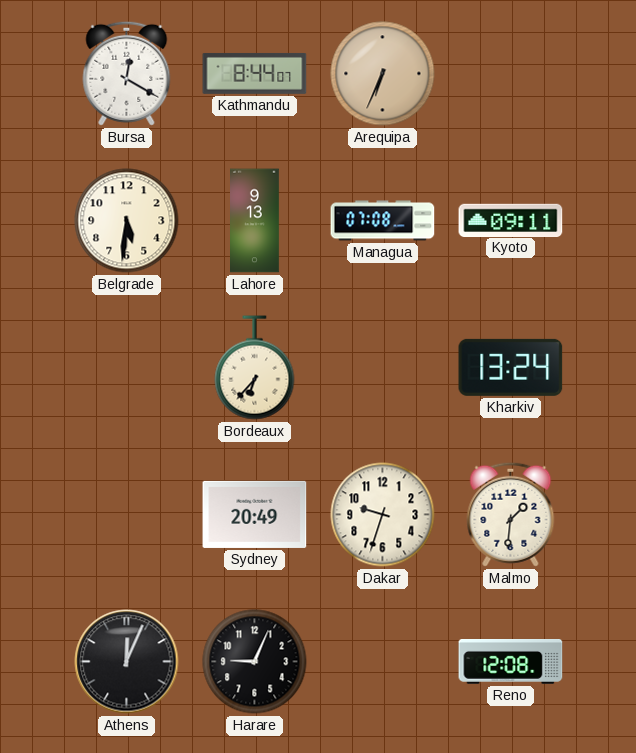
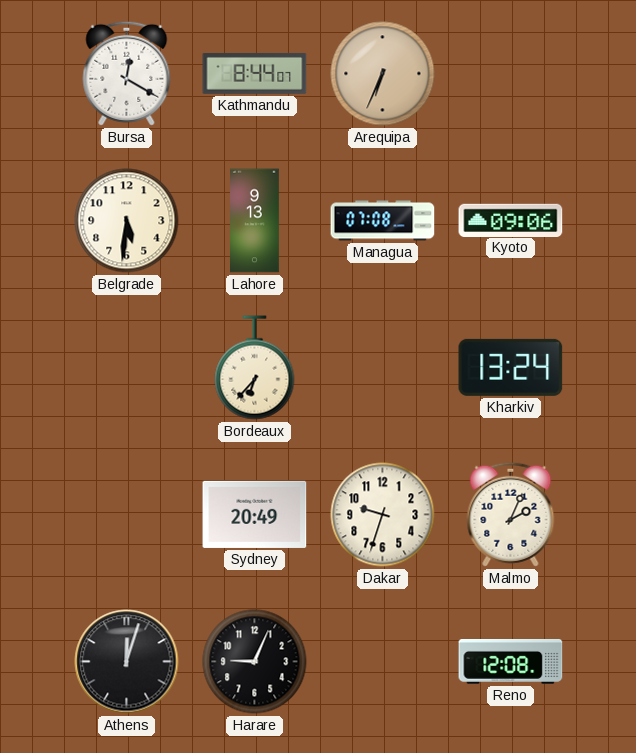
Kyoto: 09:11 -> 09:06
Malmo: 1:31 -> 2:04
Athens: 12:04 -> 12:03
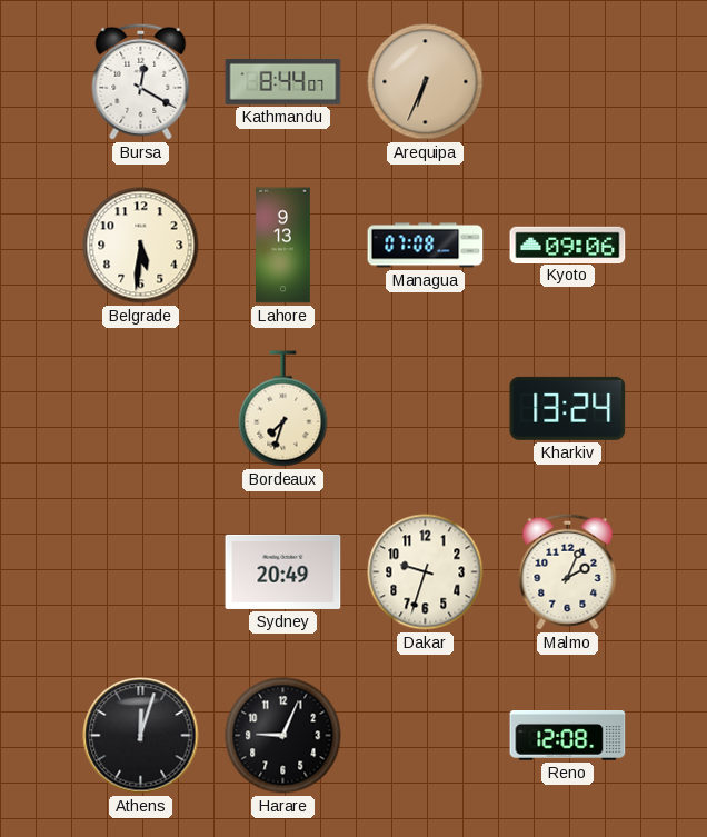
Bordeaux: 6:37 -> 7:33
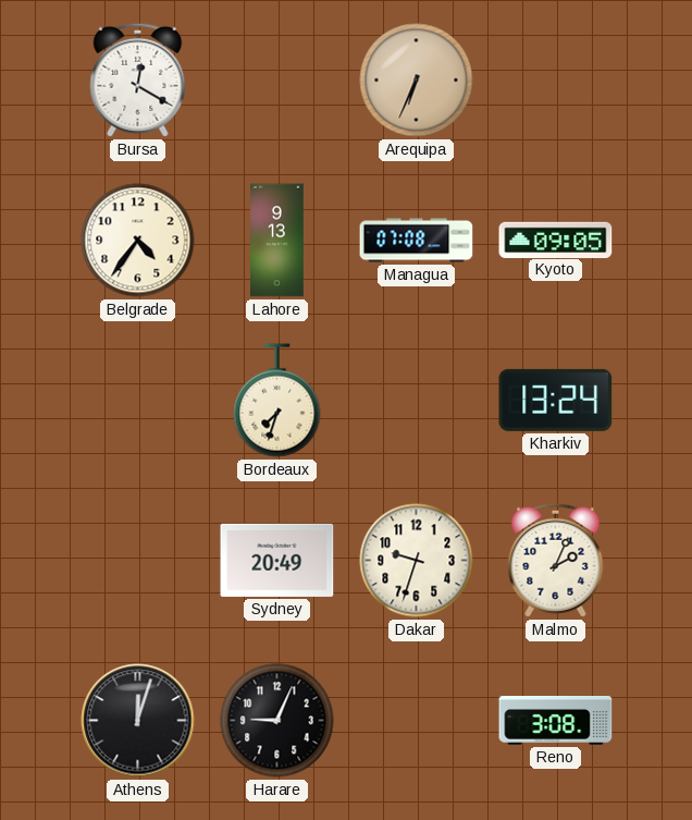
Kathmandu: 8:44 -> none
Belgrade: 5:31 -> 4:36
Kyoto: 09:06 -> 09:05
Reno: 12:08 -> 3:08
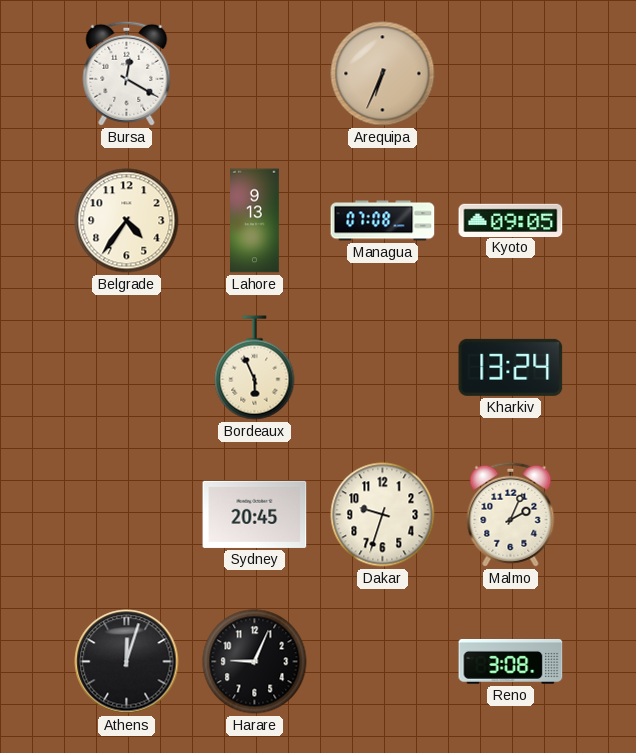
Bordeaux: 7:33 -> 5:56
Sydney: 20:49 -> 20:45
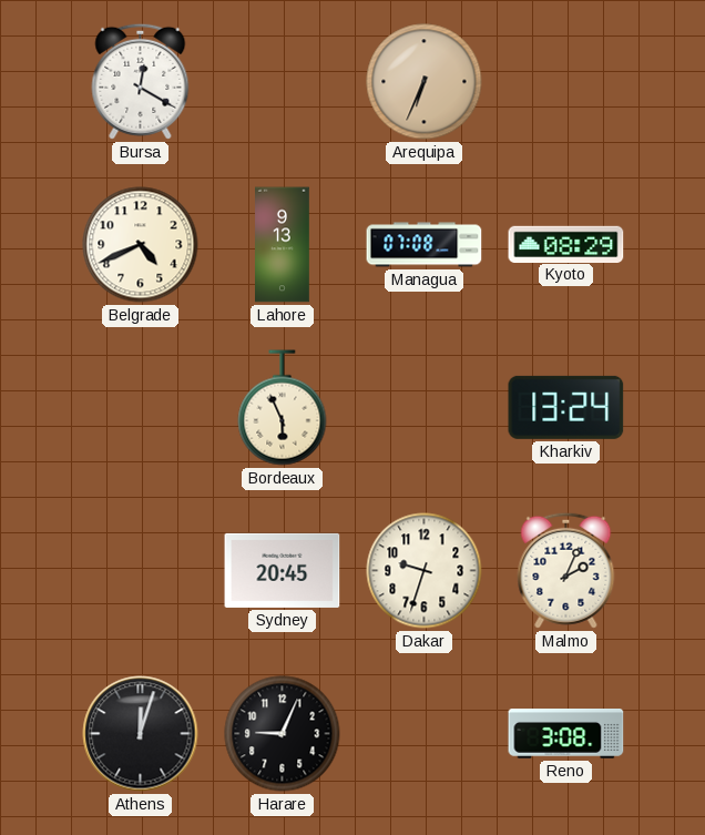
Belgrade: 4:36 -> 4:41
Kyoto: 09:05 -> 08:29
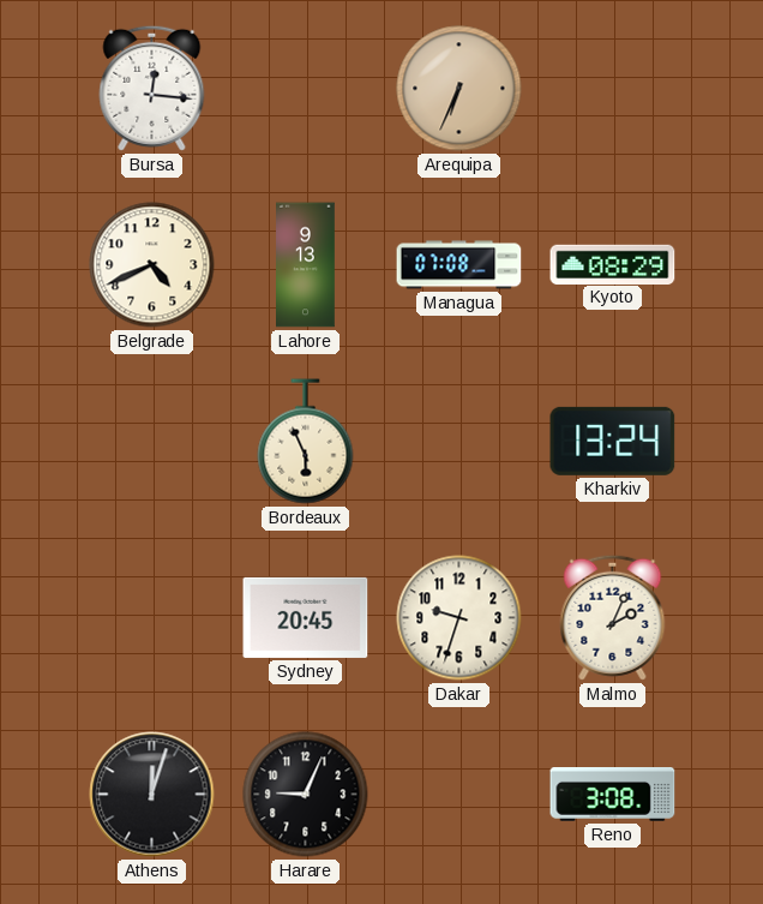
Bursa: 12:20 -> 12:16
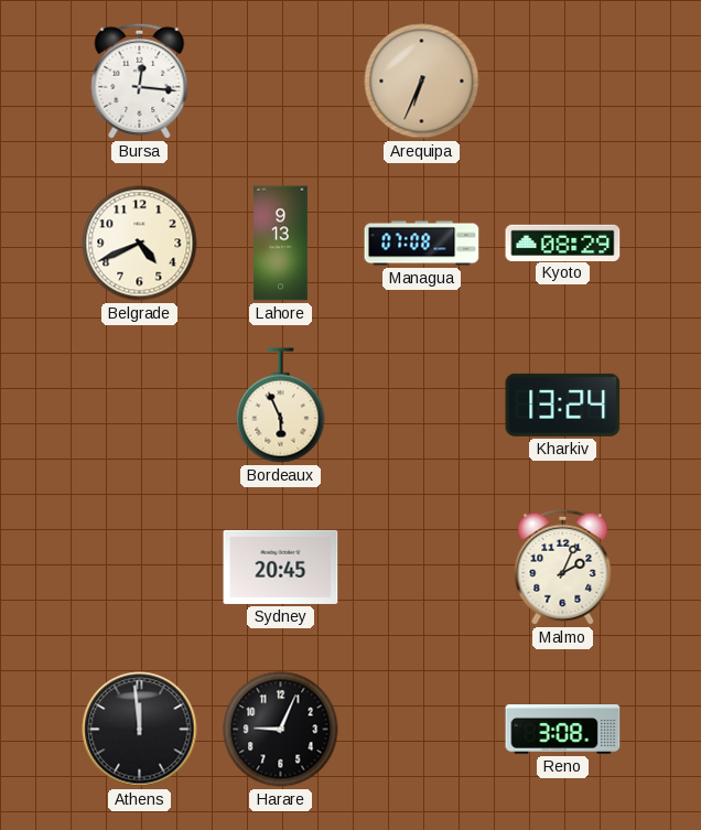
Dakar: 9:33 -> none
Athens: 12:03 -> 11:59
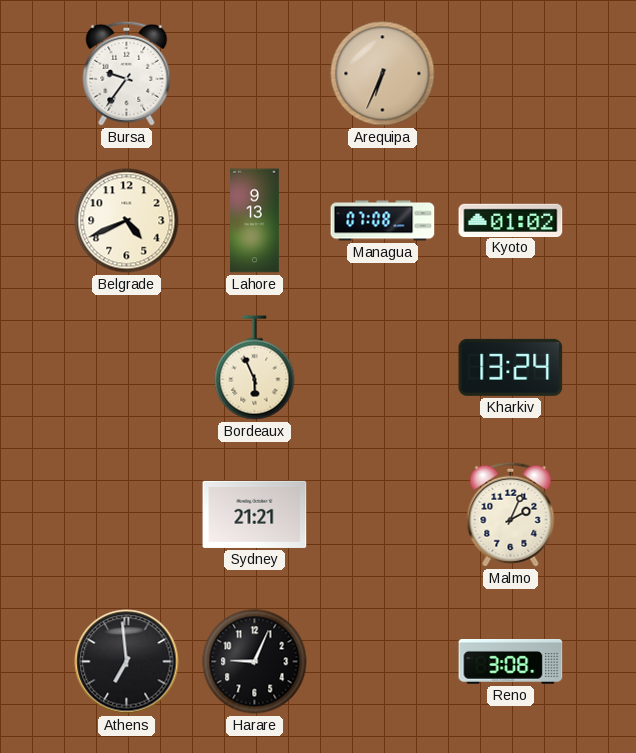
Bursa: 12:16 -> 9:36
Kyoto: 08:29 -> 01:02
Sydney: 20:45 -> 21:21
Athens: 11:59 -> 6:59
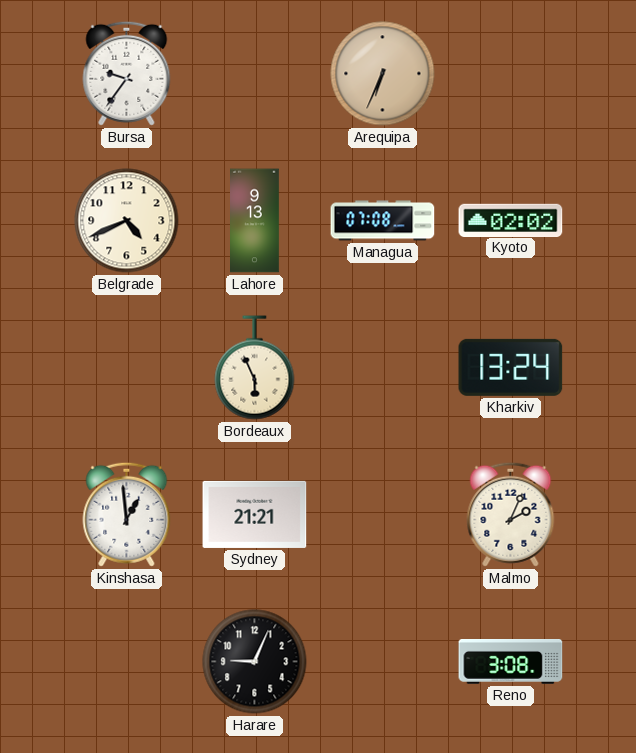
Kyoto: 01:02 -> 02:02
Kinshasa: none -> 12:59
Athens: 6:59 -> none
